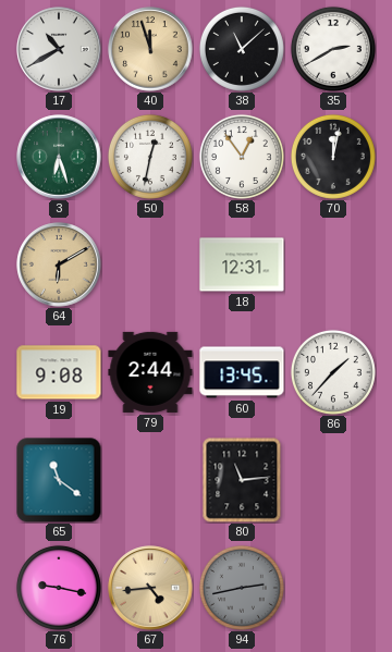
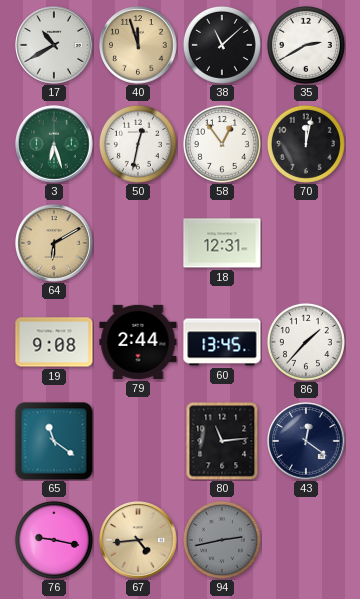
43: none -> 12:21
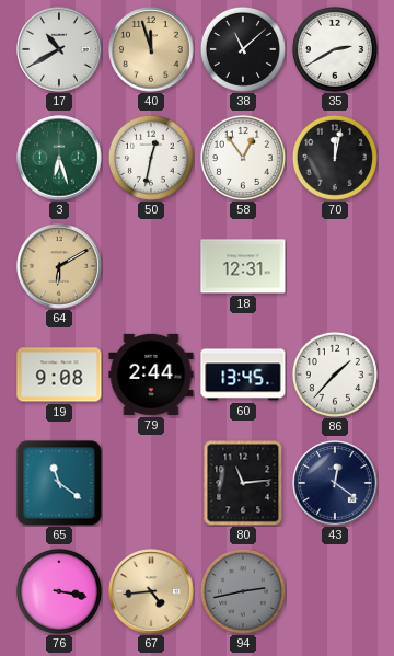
76: 9:17 -> 3:17
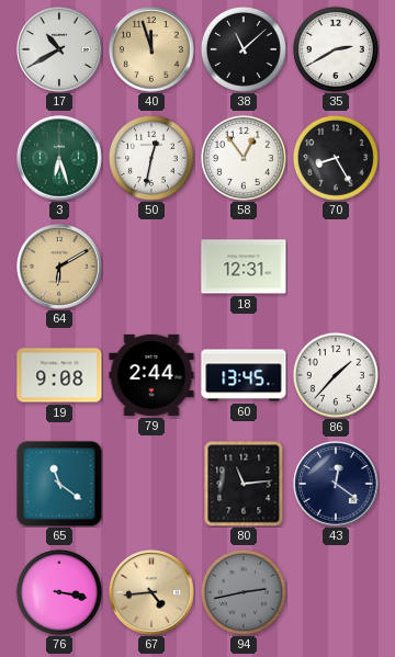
70: 12:02 -> 8:25
